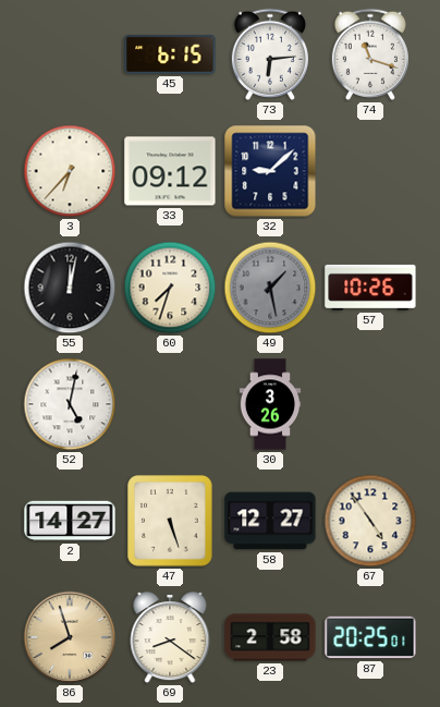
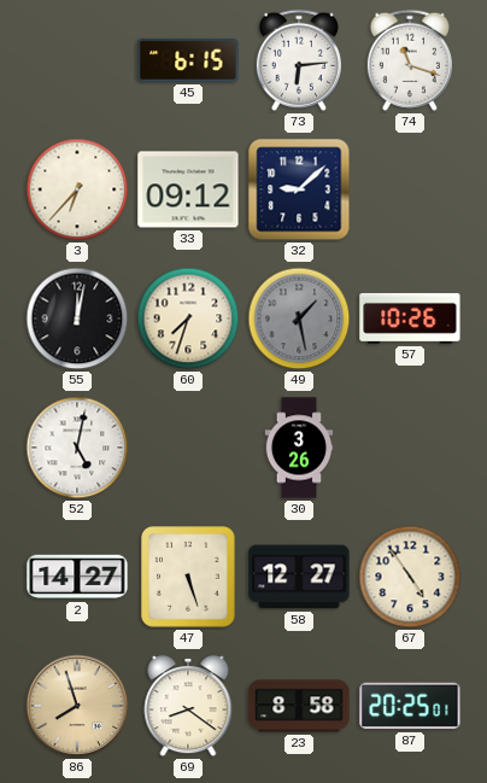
23: 2:58 -> 8:58
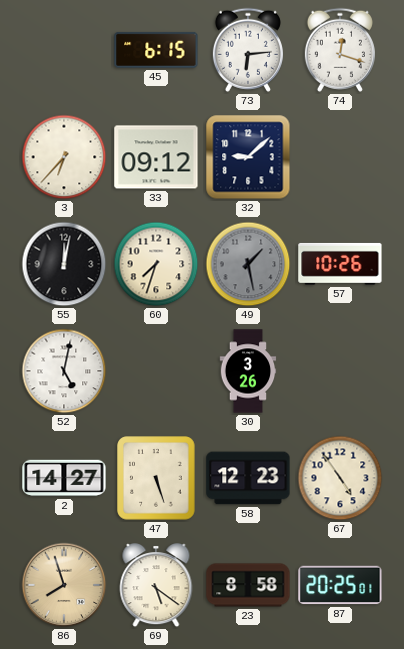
74: 11:18 -> 12:18
58: 12:27 -> 12:23
69: 8:21 -> 5:21
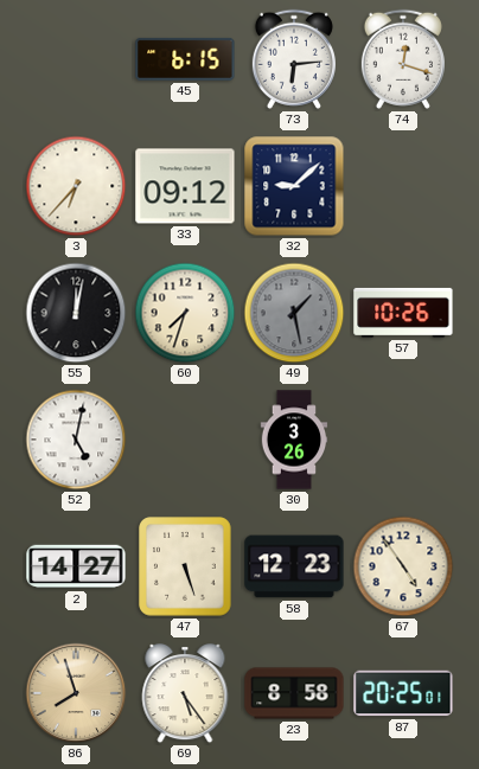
69: 5:21 -> 5:24
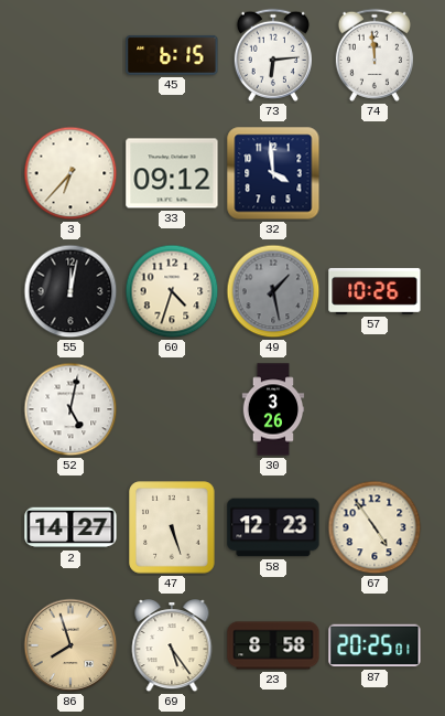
74: 12:18 -> 11:59
32: 9:08 -> 3:59
60: 7:33 -> 4:33
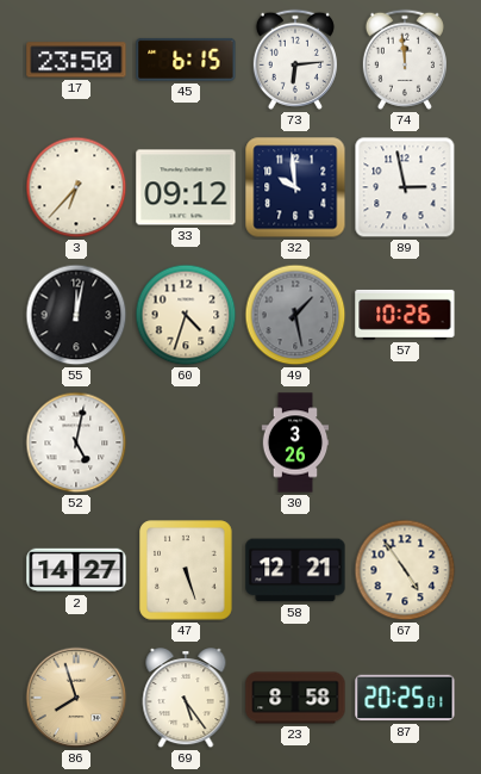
17: none -> 23:50
32: 3:59 -> 9:59
89: none -> 2:58
58: 12:23 -> 12:21
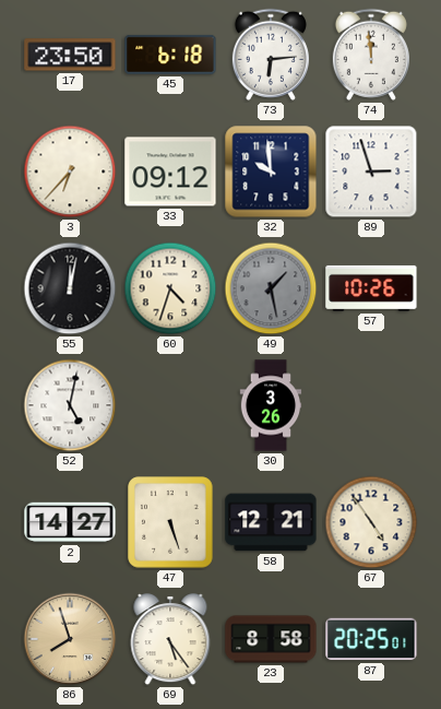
45: 6:15 -> 6:18
89: 2:58 -> 2:57
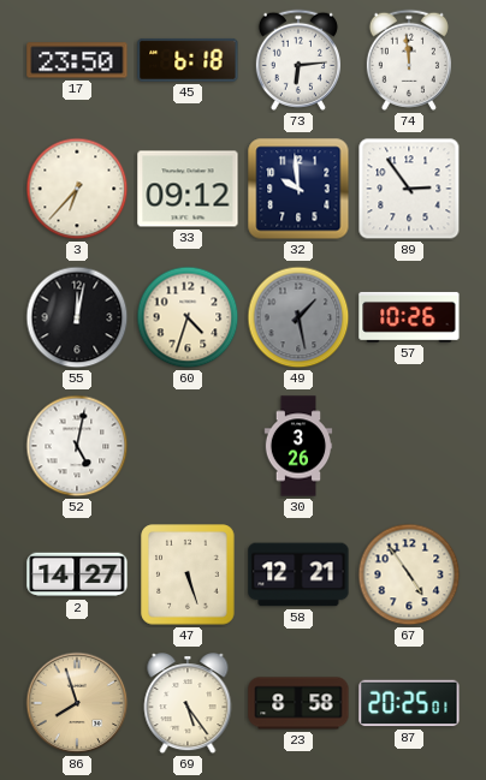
89: 2:57 -> 2:54
